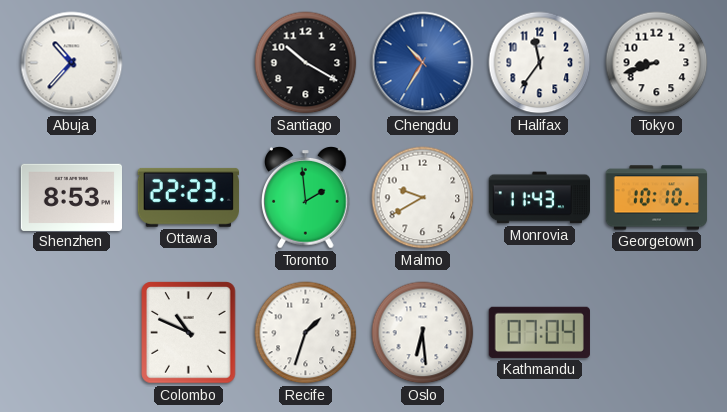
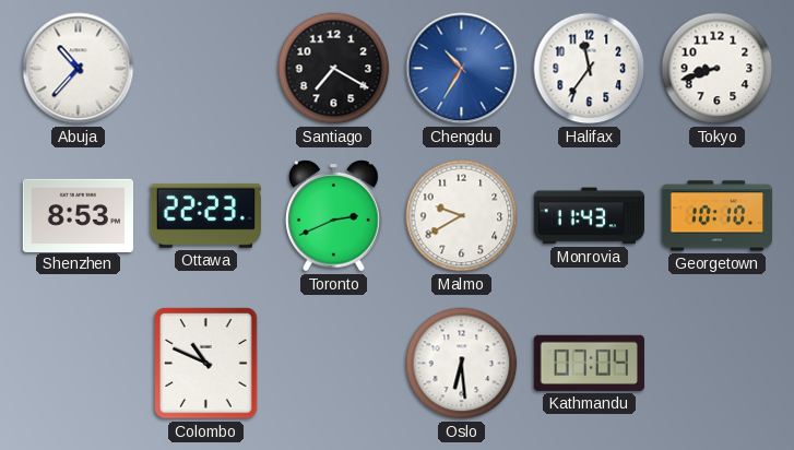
Santiago: 10:20 -> 7:20
Toronto: 1:59 -> 2:41
Recife: 1:33 -> none
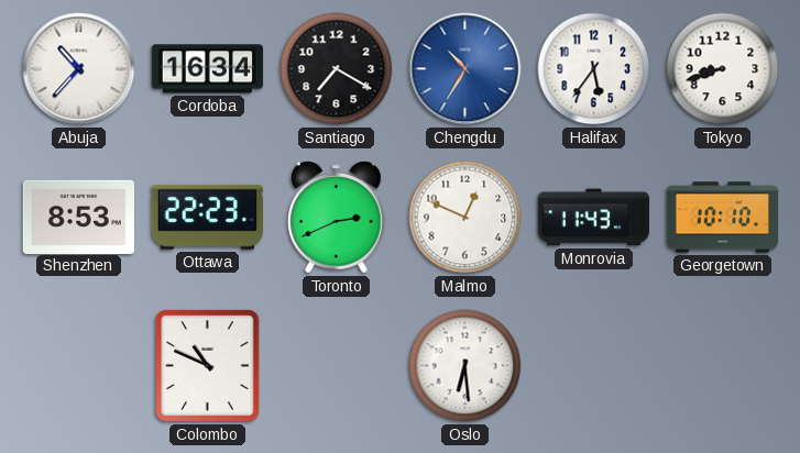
Cordoba: none -> 16:34
Halifax: 11:36 -> 5:36
Malmo: 9:40 -> 12:49
Kathmandu: 07:04 -> none
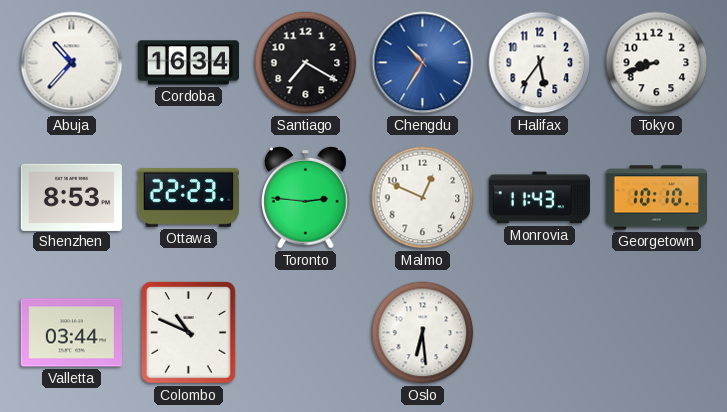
Toronto: 2:41 -> 2:46
Valletta: none -> 03:44
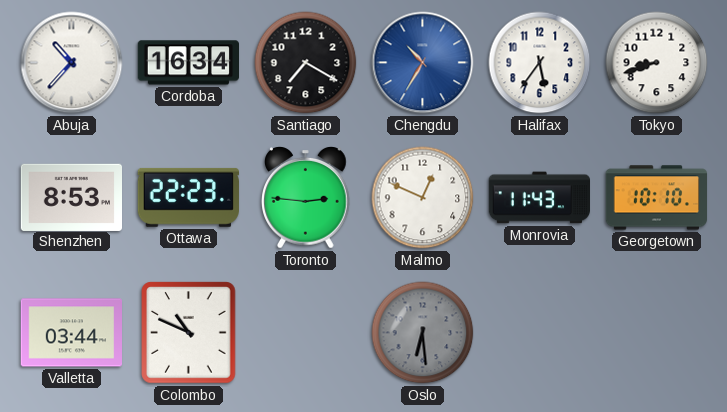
Oslo dial: white -> grey
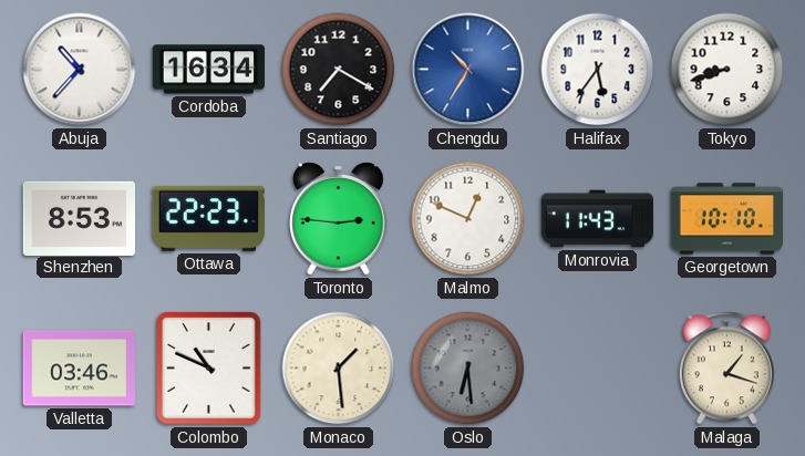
Valletta: 03:44 -> 03:46
Monaco: none -> 1:29
Malaga: none -> 1:18
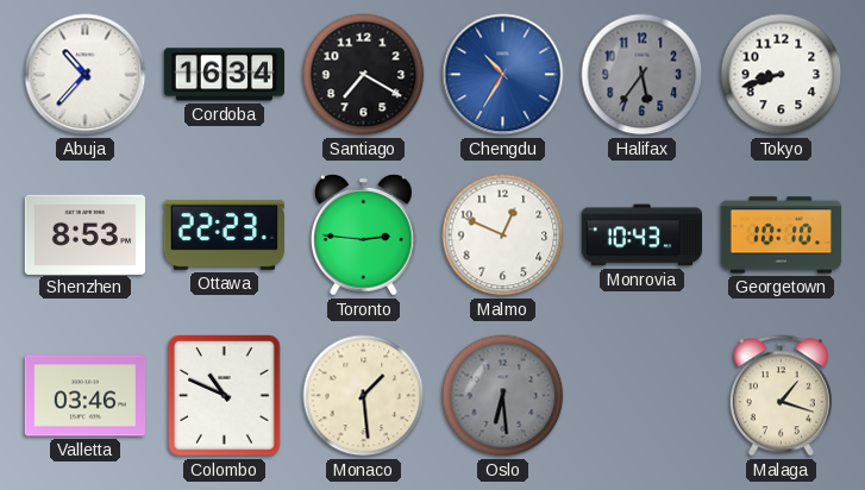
Halifax dial: white -> grey
Monrovia: 11:43 -> 10:43
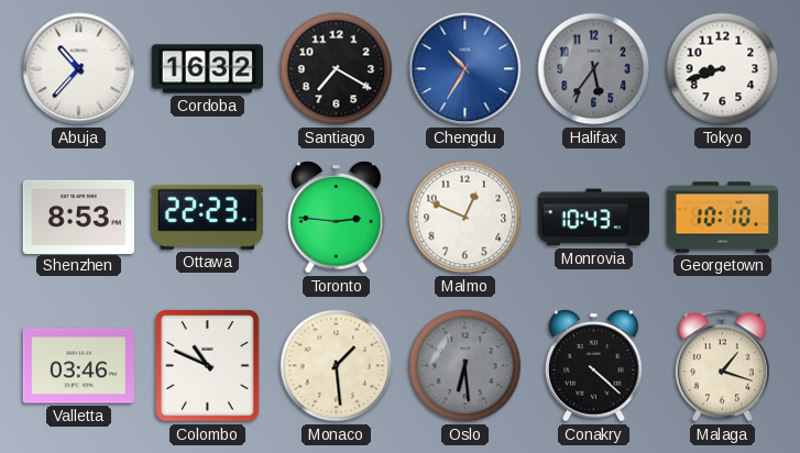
Cordoba: 16:34 -> 16:32
Conakry: none -> 4:22
